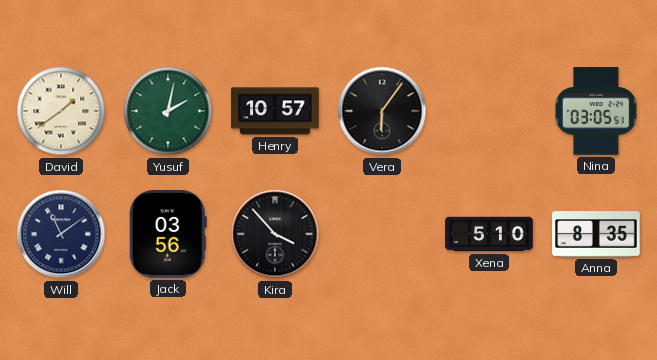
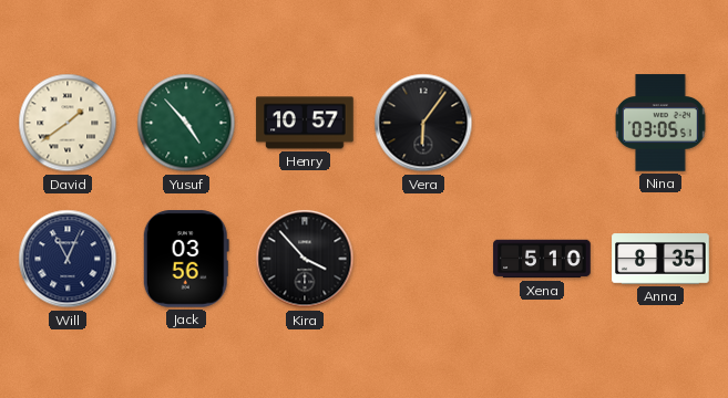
Yusuf: 2:02 -> 4:53
Will: 11:09 -> 11:04
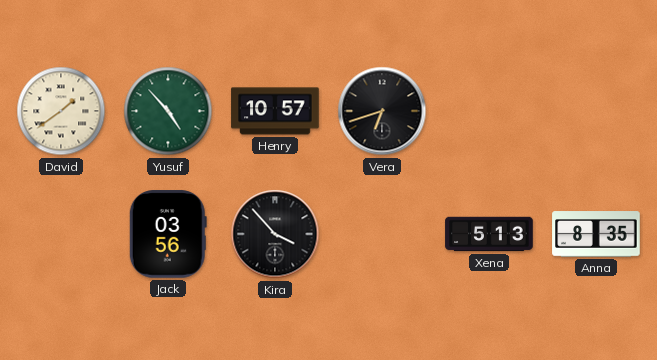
Vera: 6:06 -> 6:42
Nina: 03:05 -> none
Will: 11:04 -> none
Xena: 5:10 -> 5:13
